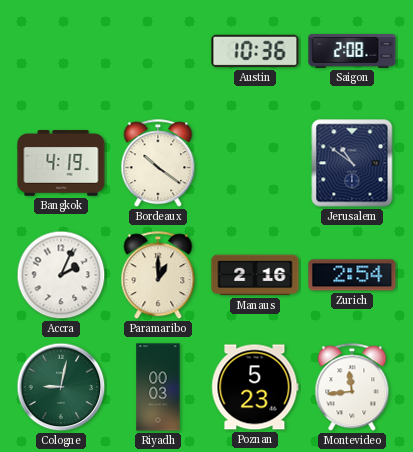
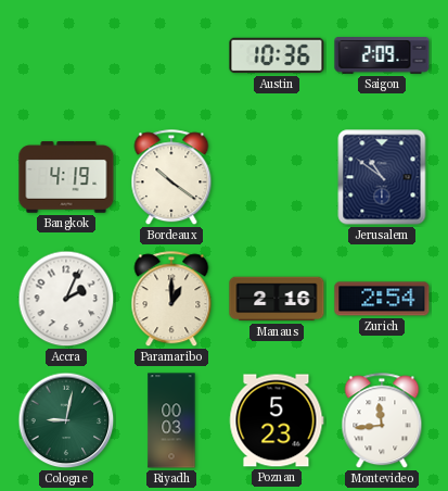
Saigon: 2:08 -> 2:09
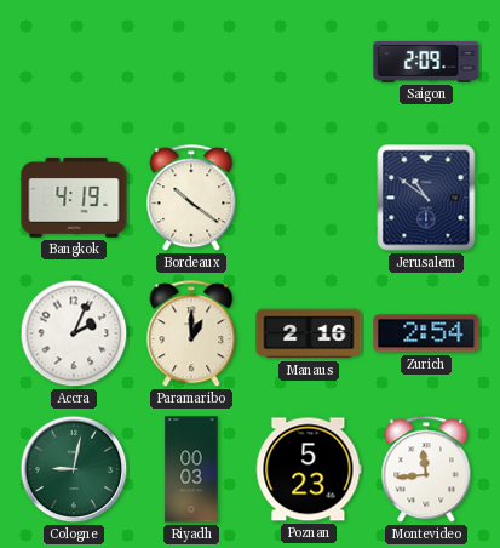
Austin: 10:36 -> none
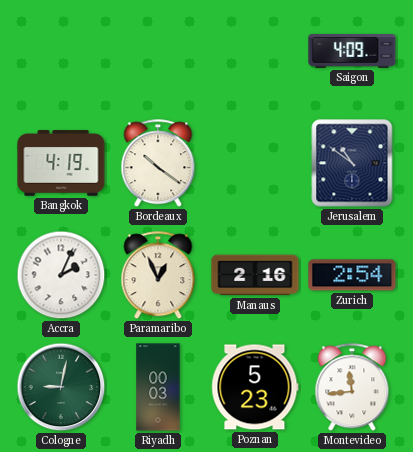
Saigon: 2:09 -> 4:09
Paramaribo: 1:00 -> 12:56
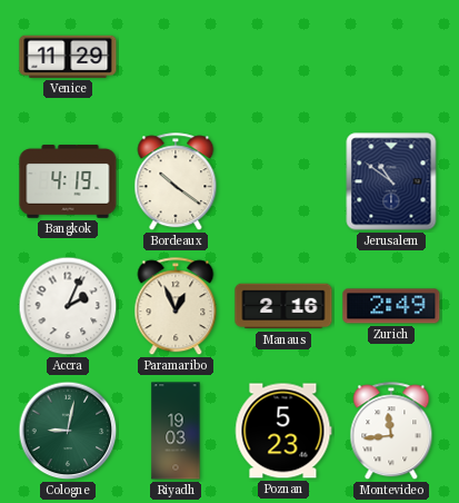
Venice: none -> 11:29
Saigon: 4:09 -> none
Zurich: 2:54 -> 2:49
Riyadh: 00:03 -> 19:03
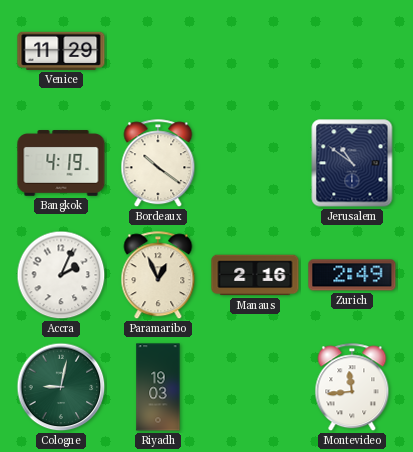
Poznan: 5:23 -> none
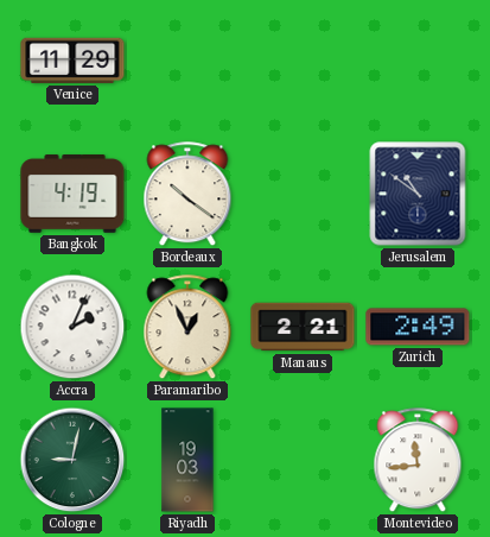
Manaus: 2:16 -> 2:21
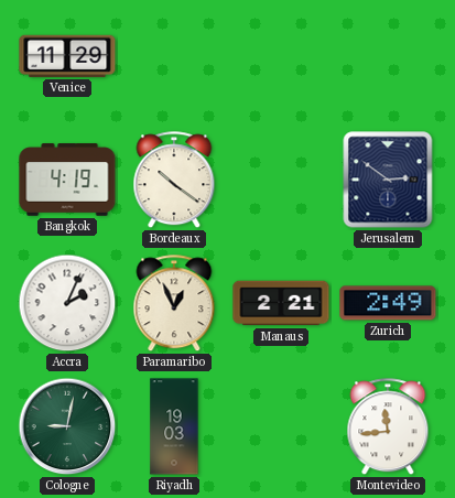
Jerusalem: 10:51 -> 2:51
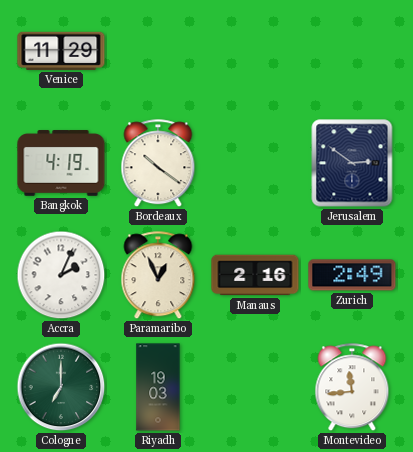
Manaus: 2:21 -> 2:16
Cologne: 9:02 -> 7:00
